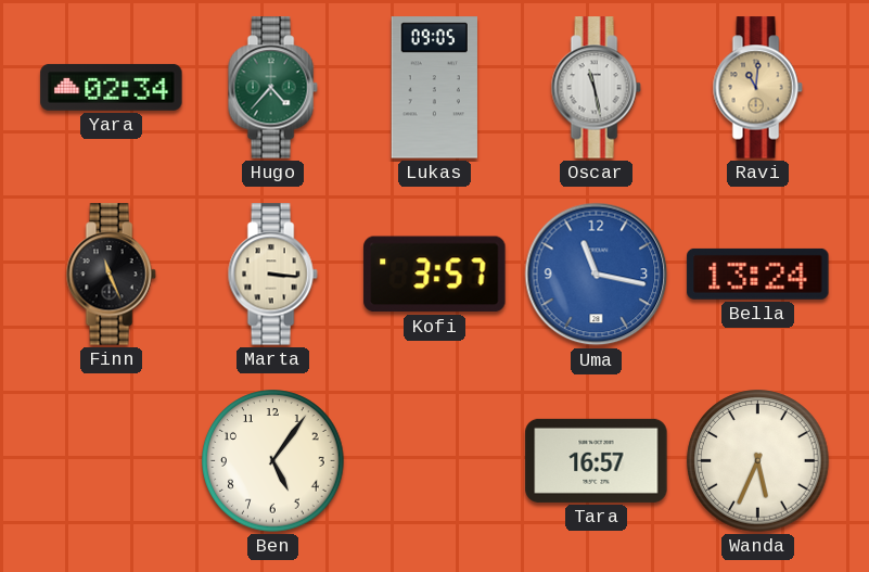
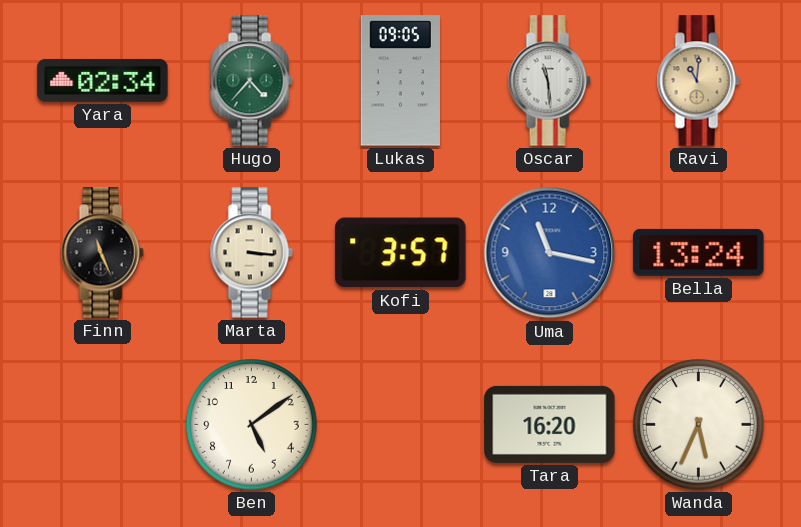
Oscar: 11:28 -> 11:29
Ben: 5:06 -> 5:09
Tara: 16:57 -> 16:20
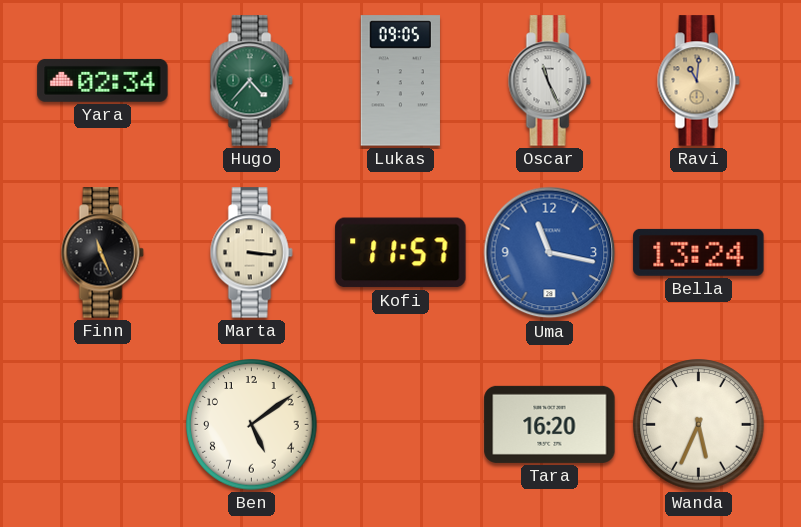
Oscar: 11:29 -> 11:26
Kofi: 3:57 -> 11:57
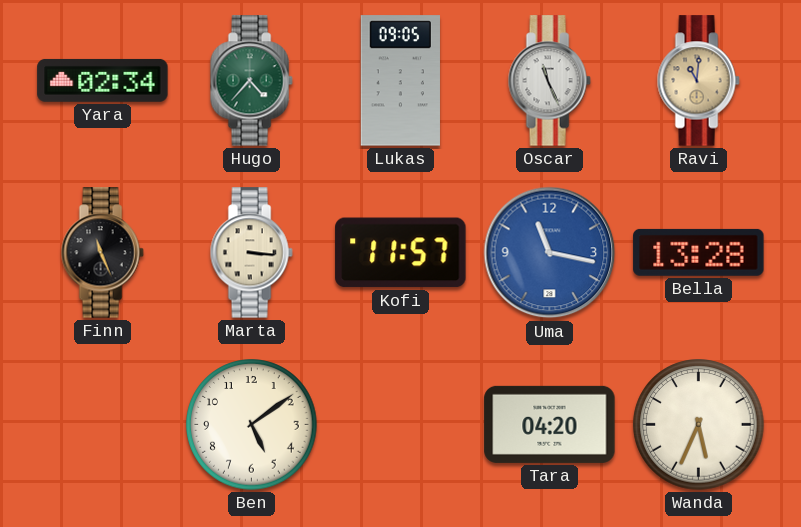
Bella: 13:24 -> 13:28
Tara: 16:20 -> 04:20
